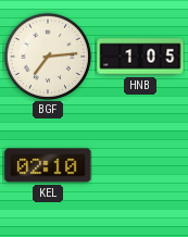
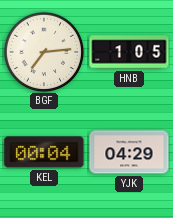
KEL: 02:10 -> 00:04
YJK: none -> 04:29
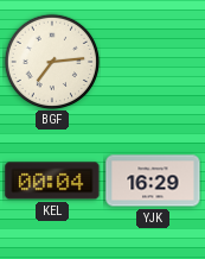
HNB: 1:05 -> none
YJK: 04:29 -> 16:29
